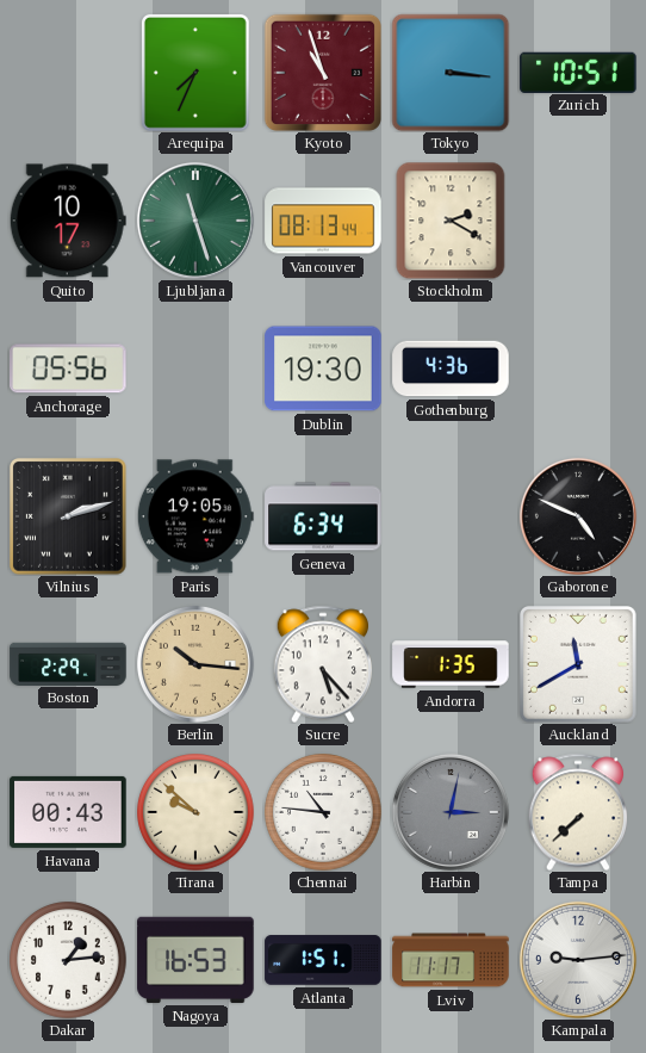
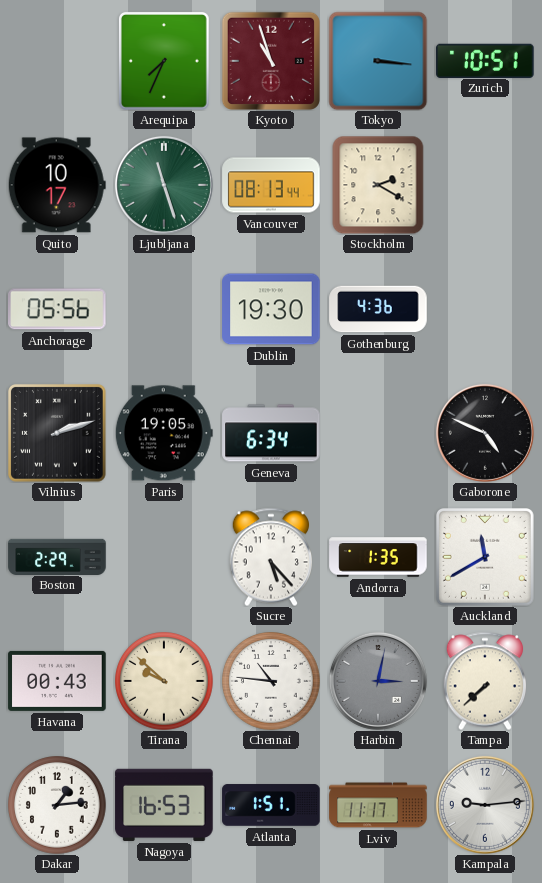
Berlin: 10:16 -> none
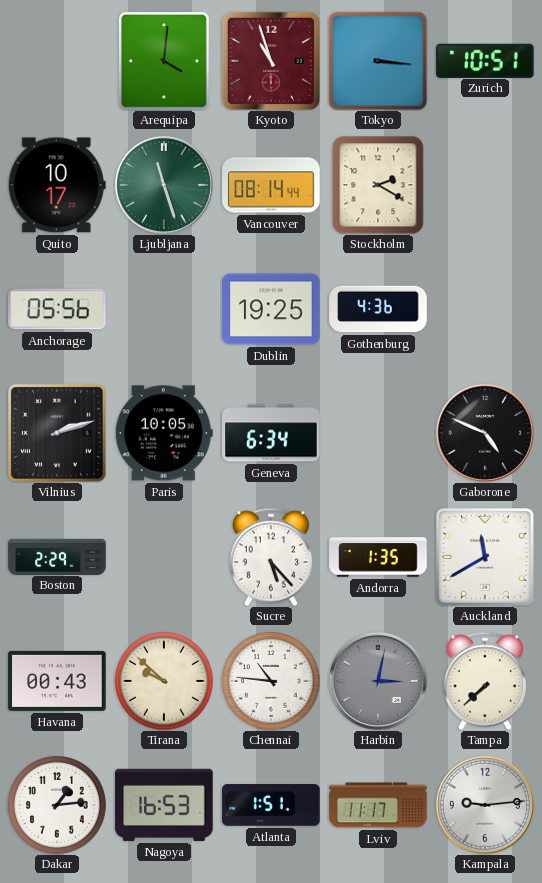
Arequipa: 7:34 -> 4:01
Vancouver: 08:13 -> 08:14
Dublin: 19:30 -> 19:25
Paris: 19:05 -> 10:05
